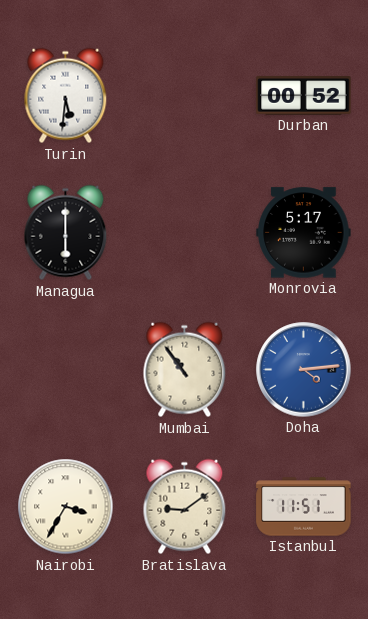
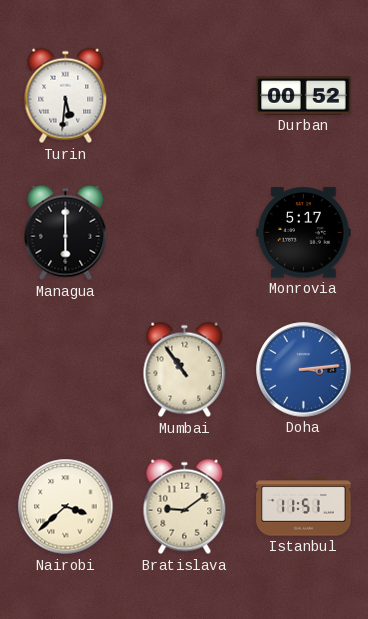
Doha: 4:14 -> 3:14
Nairobi: 3:35 -> 3:38
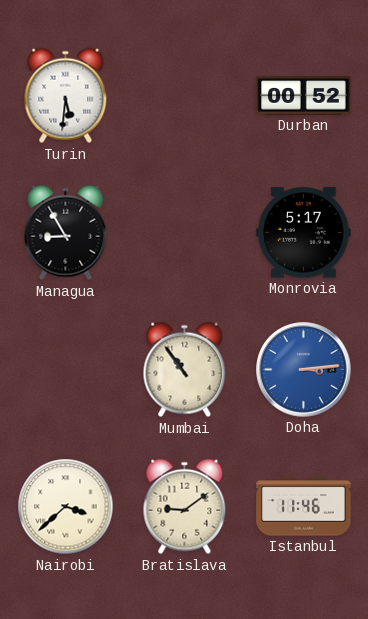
Managua: 6:00 -> 8:55
Istanbul: 11:51 -> 11:46
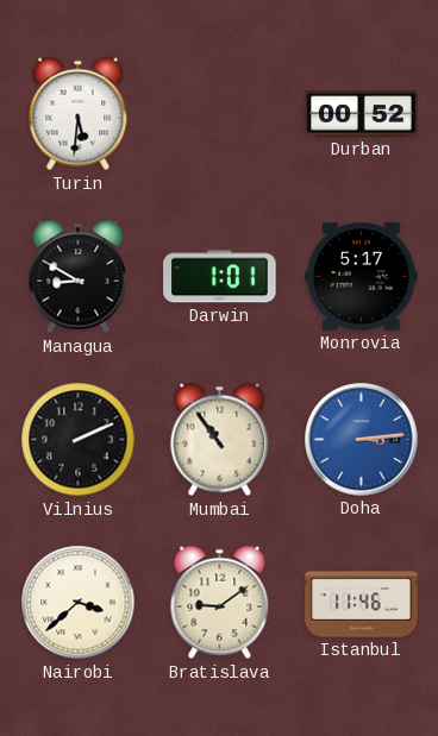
Managua: 8:55 -> 8:50
Darwin: none -> 1:01
Vilnius: none -> 2:11
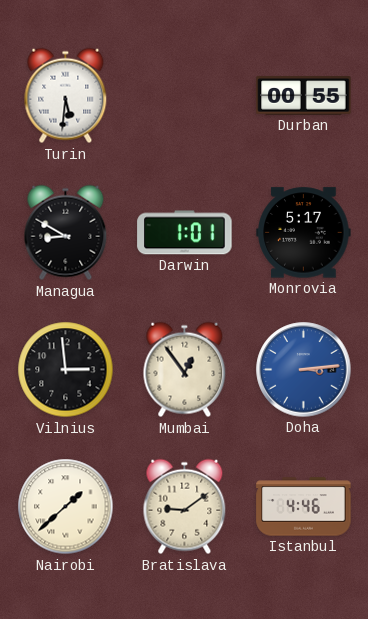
Durban: 00:52 -> 00:55
Vilnius: 2:11 -> 2:59
Mumbai: 10:54 -> 12:54
Nairobi: 3:38 -> 1:38
Istanbul: 11:46 -> 4:46
